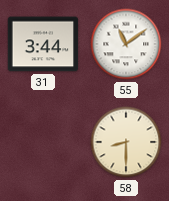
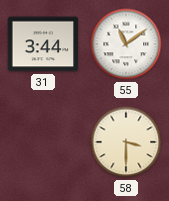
58: 8:30 -> 3:30
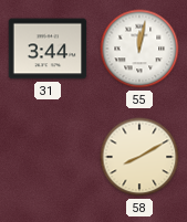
55: 11:09 -> 12:02
58: 3:30 -> 8:10
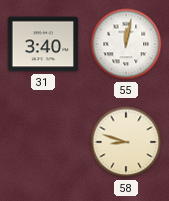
31: 3:44 -> 3:40
58: 8:10 -> 8:48
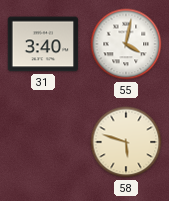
55: 12:02 -> 4:02
58: 8:48 -> 5:48
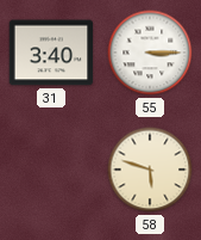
55: 4:02 -> 3:15
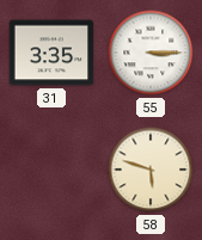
31: 3:40 -> 3:35
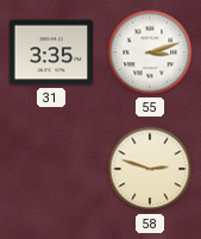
55: 3:15 -> 3:12
58: 5:48 -> 2:48
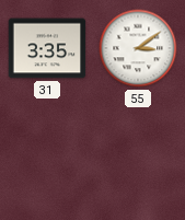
55: 3:12 -> 3:09
58: 2:48 -> none
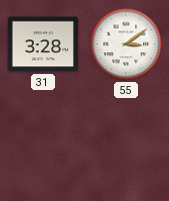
31: 3:35 -> 3:28
